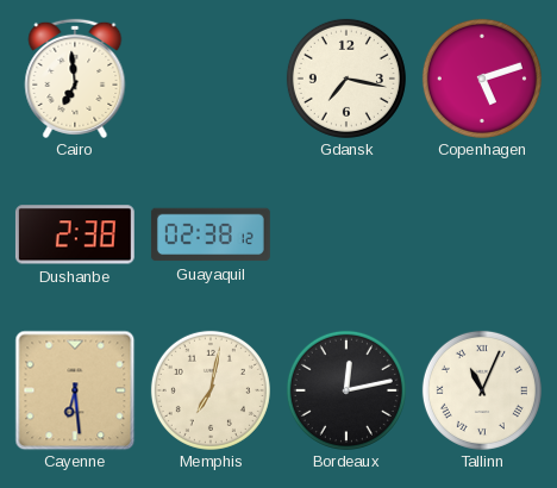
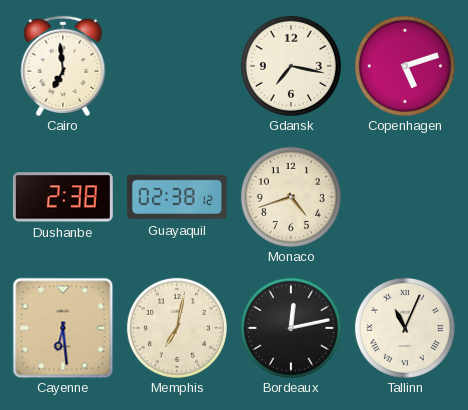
Monaco: none -> 4:42
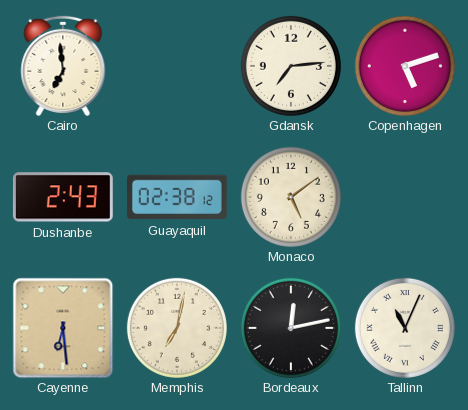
Gdansk: 7:17 -> 7:14
Dushanbe: 2:38 -> 2:43
Monaco: 4:42 -> 5:09
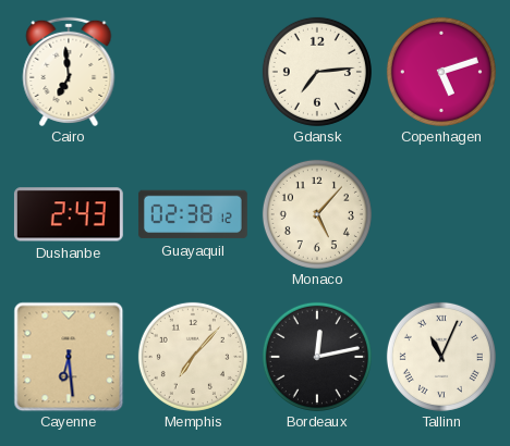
Monaco: 5:09 -> 5:07
Memphis: 7:02 -> 7:07
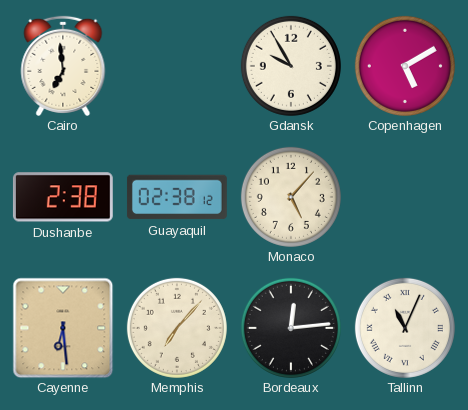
Gdansk: 7:14 -> 9:55
Copenhagen: 5:12 -> 5:10
Dushanbe: 2:43 -> 2:38
Bordeaux: 12:13 -> 12:14
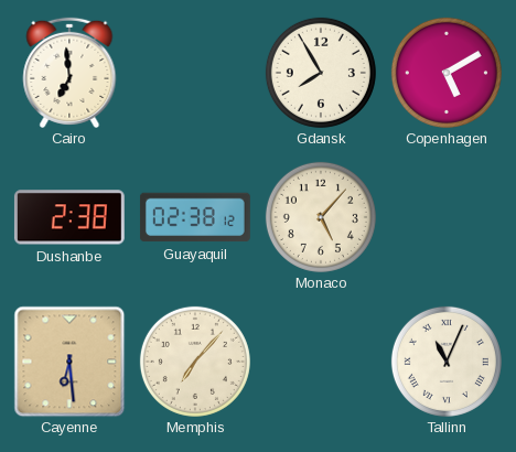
Gdansk: 9:55 -> 7:55
Bordeaux: 12:14 -> none
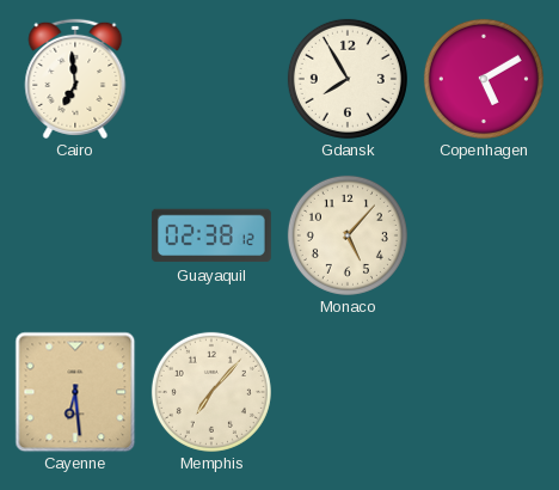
Dushanbe: 2:38 -> none
Tallinn: 11:04 -> none
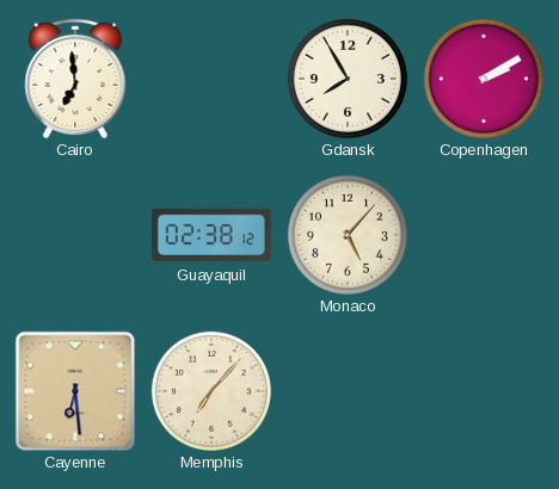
Copenhagen: 5:10 -> 2:10
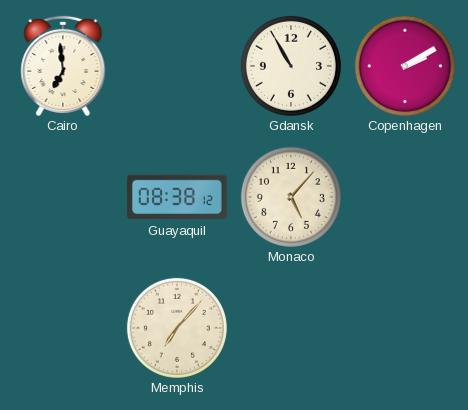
Gdansk: 7:55 -> 10:55
Guayaquil: 02:38 -> 08:38
Cayenne: 6:29 -> none
